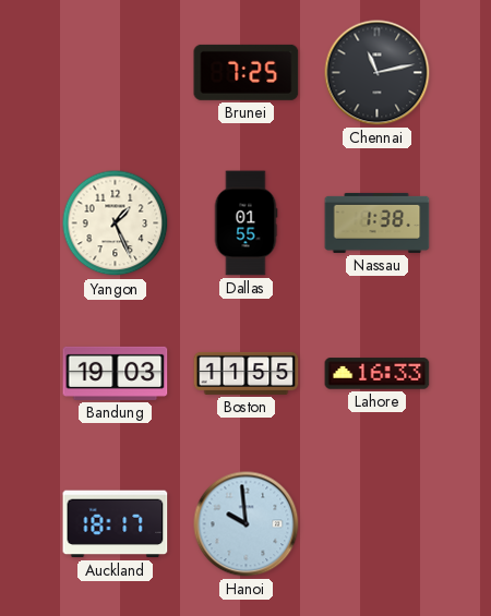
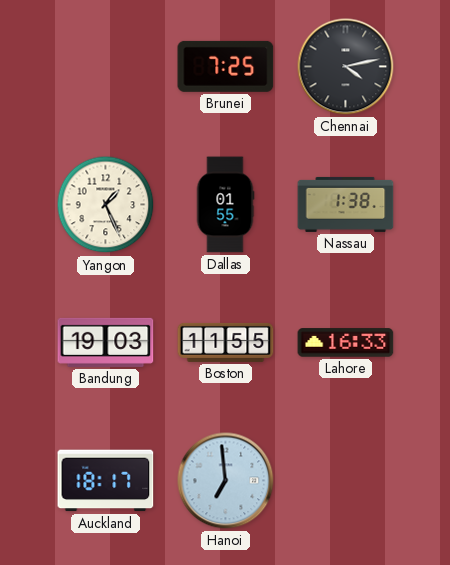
Chennai: 11:13 -> 4:13
Hanoi: 9:59 -> 6:59
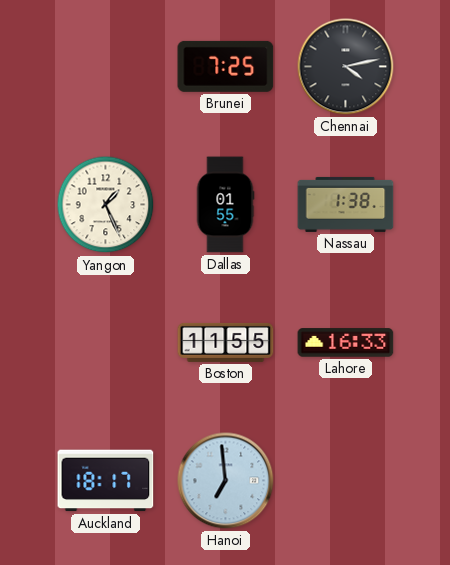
Bandung: 19:03 -> none
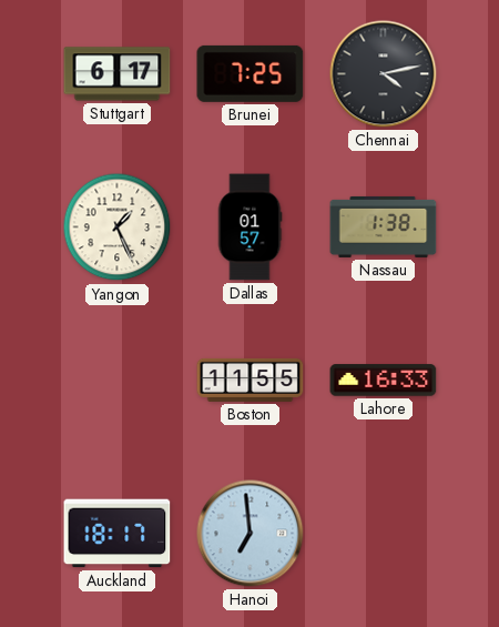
Stuttgart: none -> 6:17
Dallas: 01:55 -> 01:57
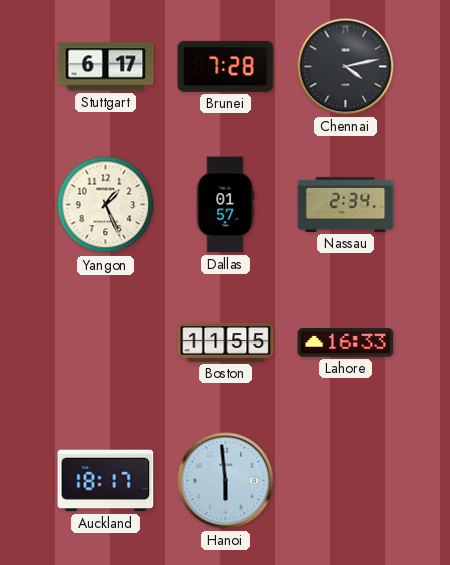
Brunei: 7:25 -> 7:28
Nassau: 1:38 -> 2:34
Hanoi: 6:59 -> 5:59
